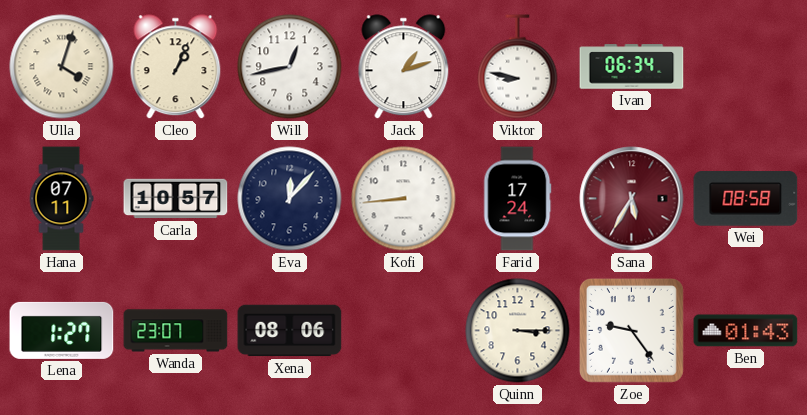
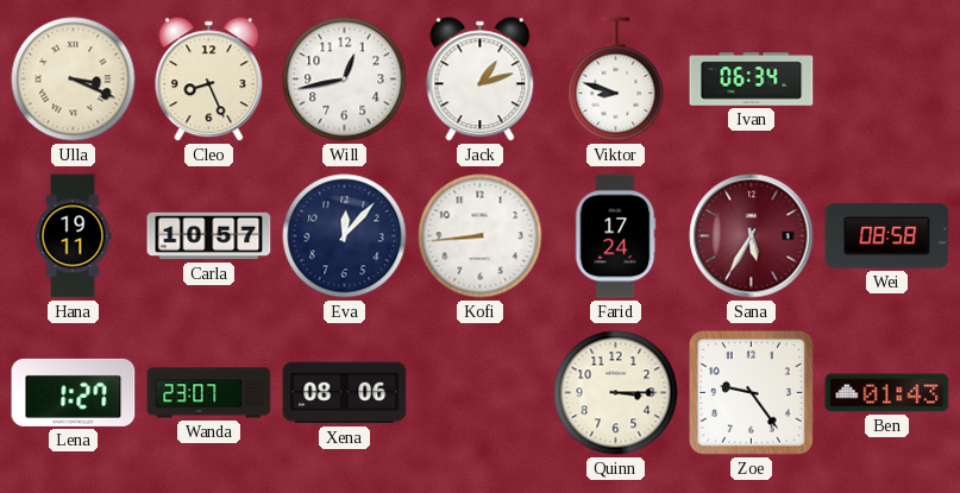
Ulla: 4:03 -> 3:19
Cleo: 1:04 -> 8:26
Viktor: 8:47 -> 8:48
Hana: 07:11 -> 19:11
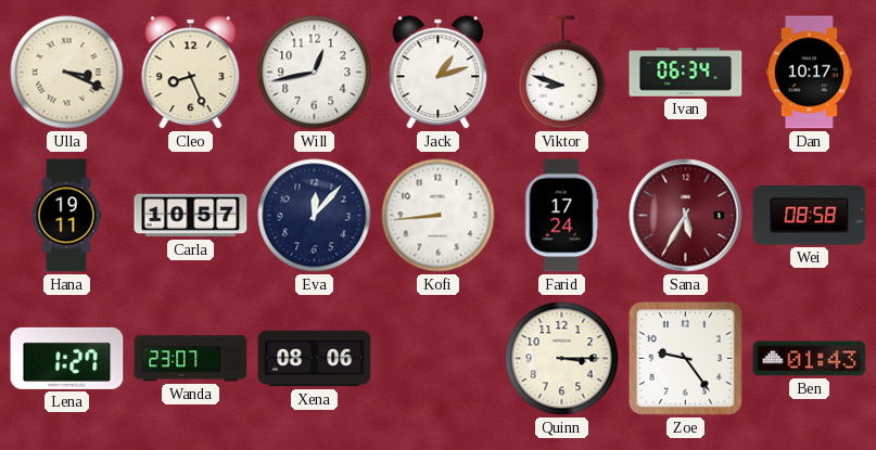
Dan: none -> 10:17
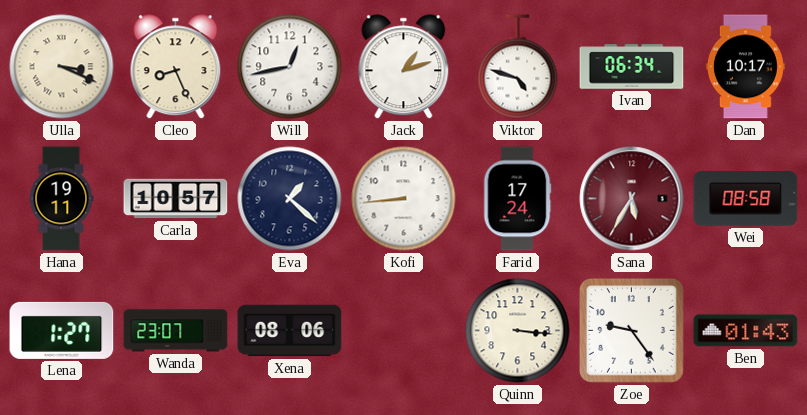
Viktor: 8:48 -> 4:48
Eva: 12:07 -> 1:22
Quinn: 3:15 -> 3:16
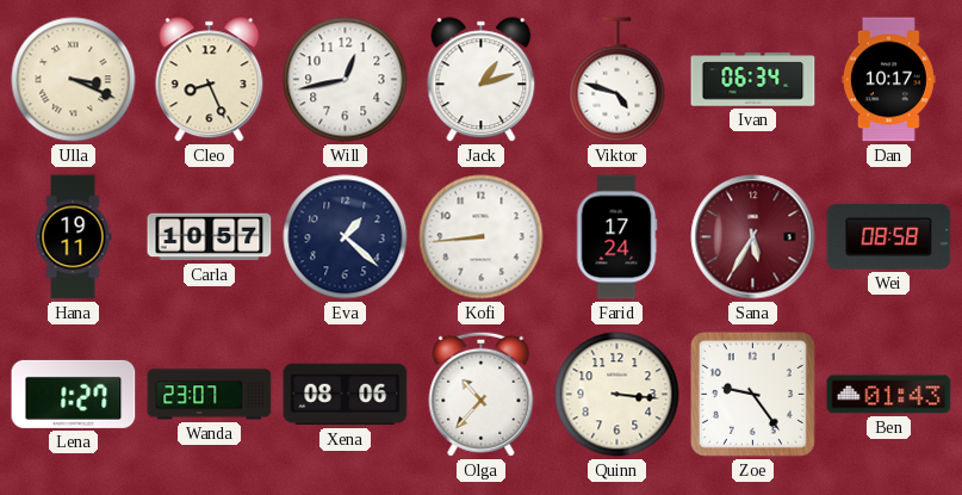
Olga: none -> 10:37
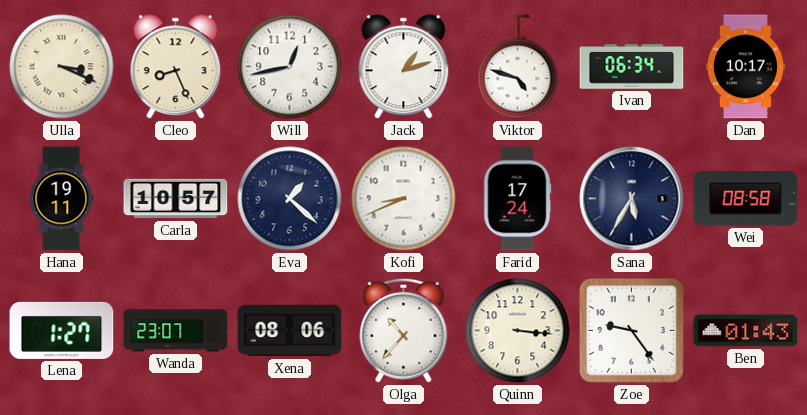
Kofi: 8:44 -> 8:41
Sana dial: burgundy -> navy
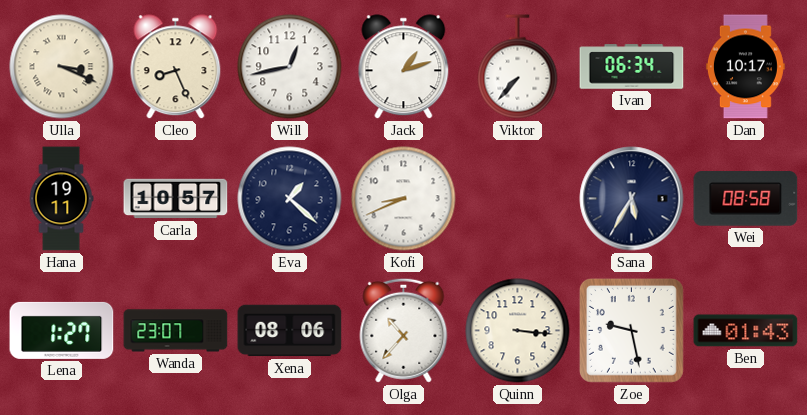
Viktor: 4:48 -> 7:37
Farid: 17:24 -> none
Zoe: 9:24 -> 9:28
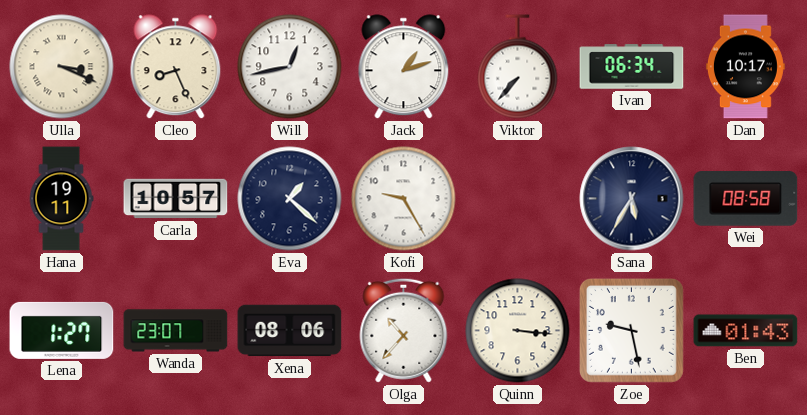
Kofi: 8:41 -> 9:25
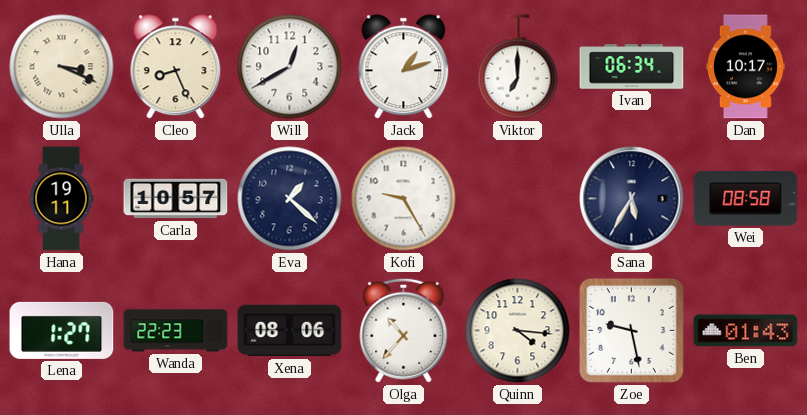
Will: 12:43 -> 12:40
Viktor: 7:37 -> 7:00
Wanda: 23:07 -> 22:23
Quinn: 3:16 -> 4:16
